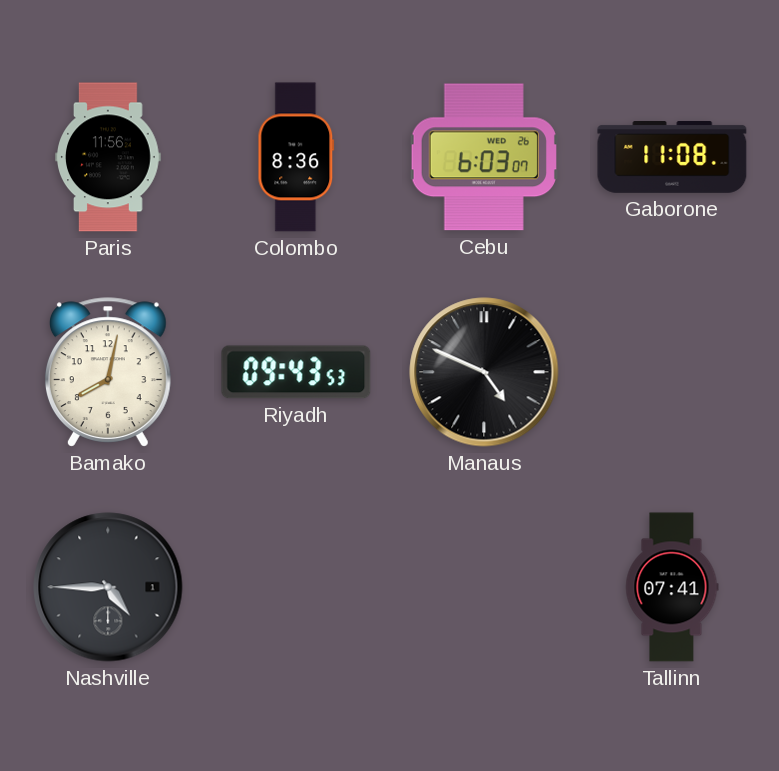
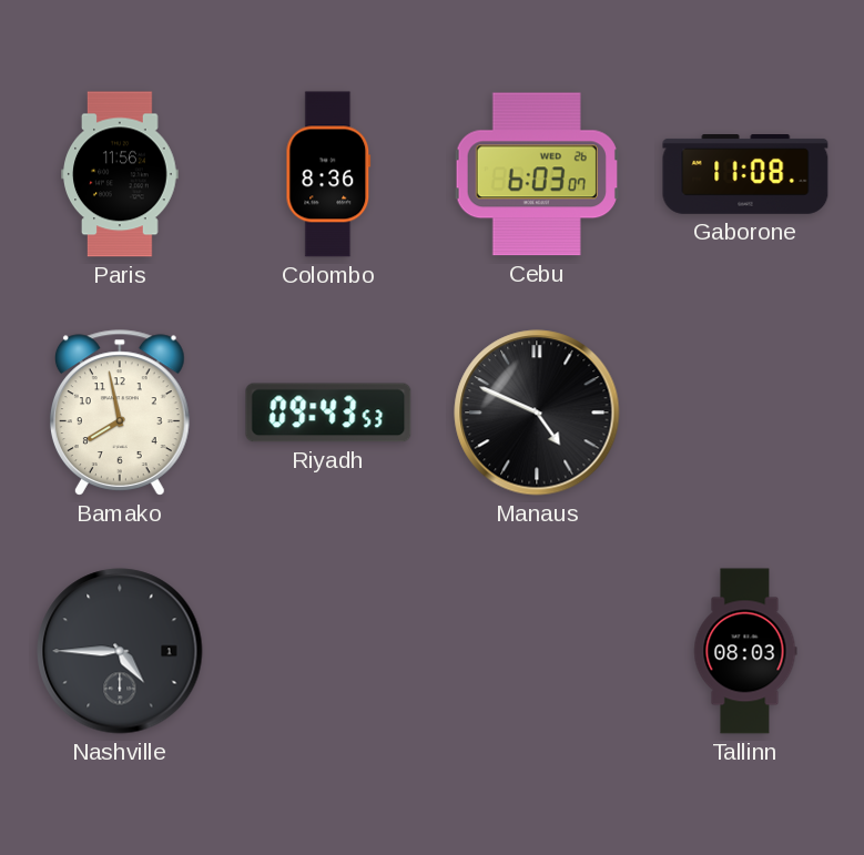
Bamako: 8:02 -> 7:58
Tallinn: 07:41 -> 08:03
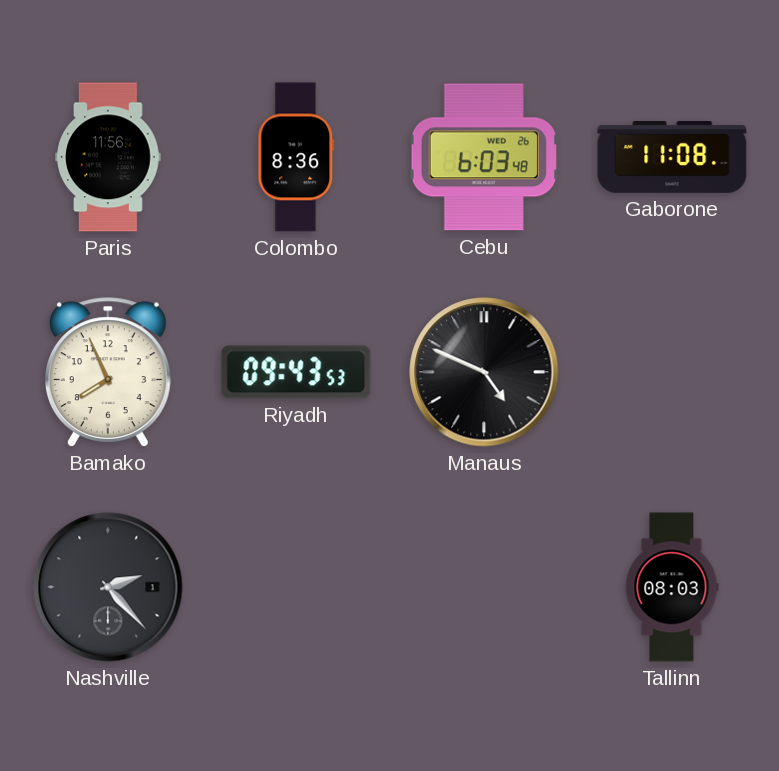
Cebu: 6:03:07 -> 6:03:48
Bamako: 7:58 -> 7:56
Nashville: 4:45 -> 2:23
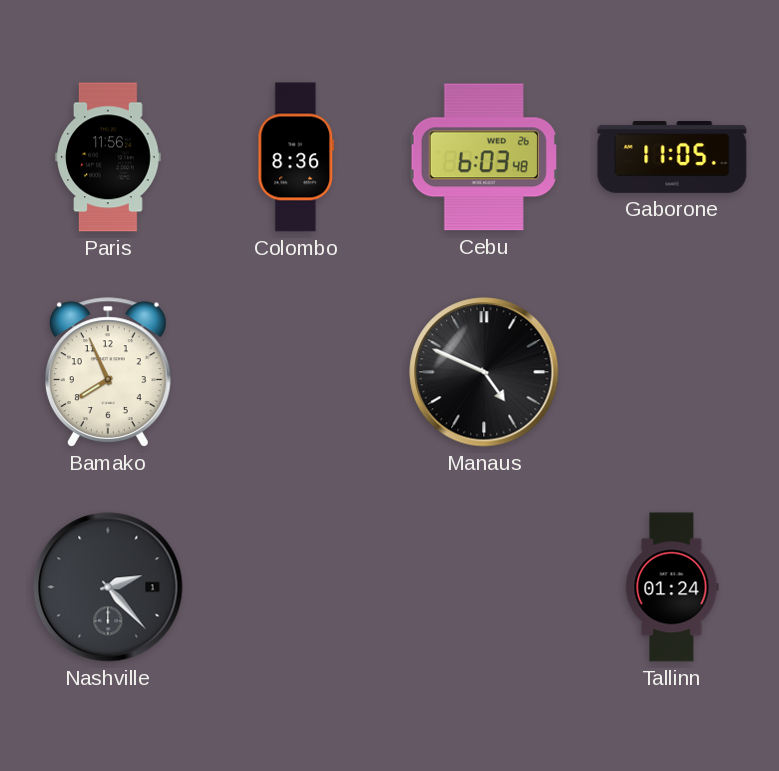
Gaborone: 11:08 -> 11:05
Riyadh: 09:43 -> none
Tallinn: 08:03 -> 01:24
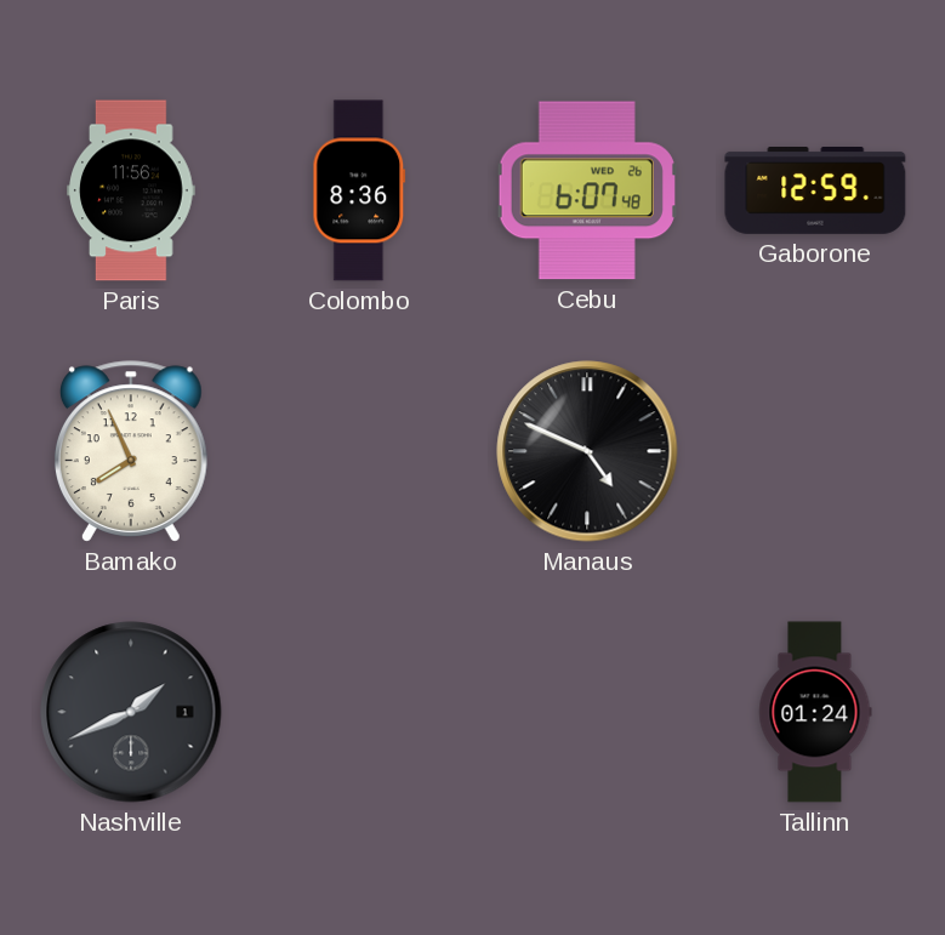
Cebu: 6:03 -> 6:07
Gaborone: 11:05 -> 12:59
Nashville: 2:23 -> 1:41
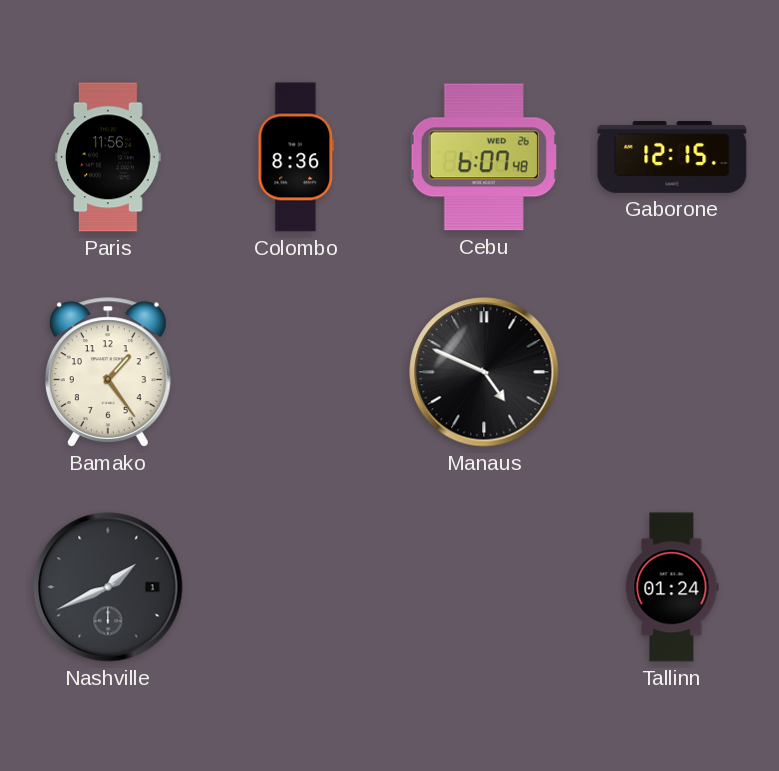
Gaborone: 12:59 -> 12:15
Bamako: 7:56 -> 1:24
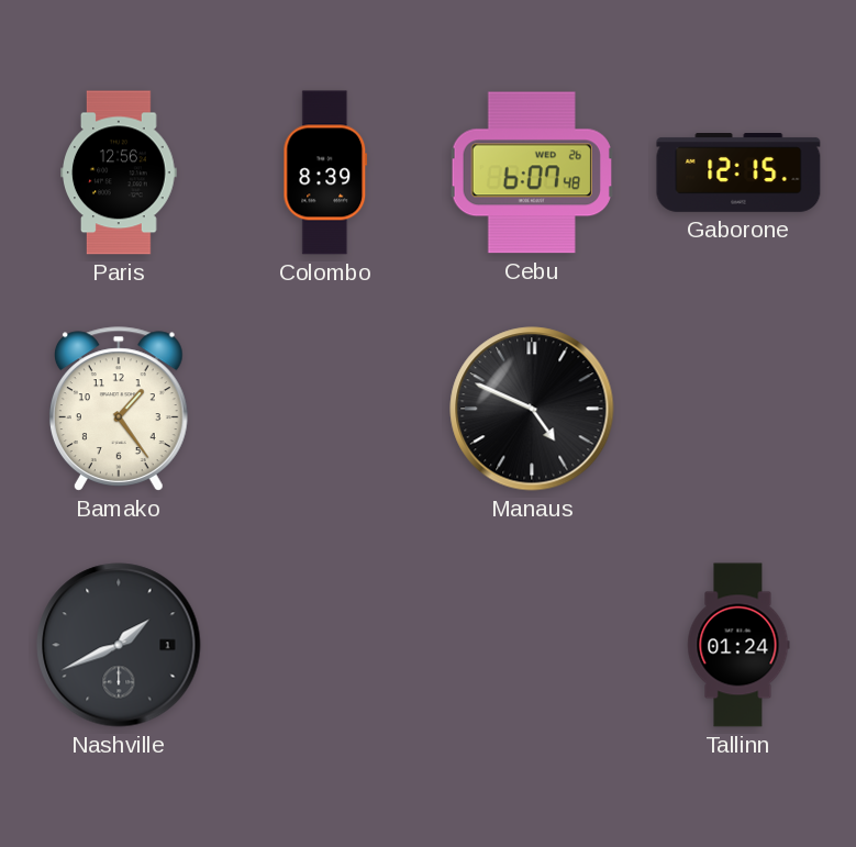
Paris: 11:56 -> 12:56
Colombo: 8:36 -> 8:39
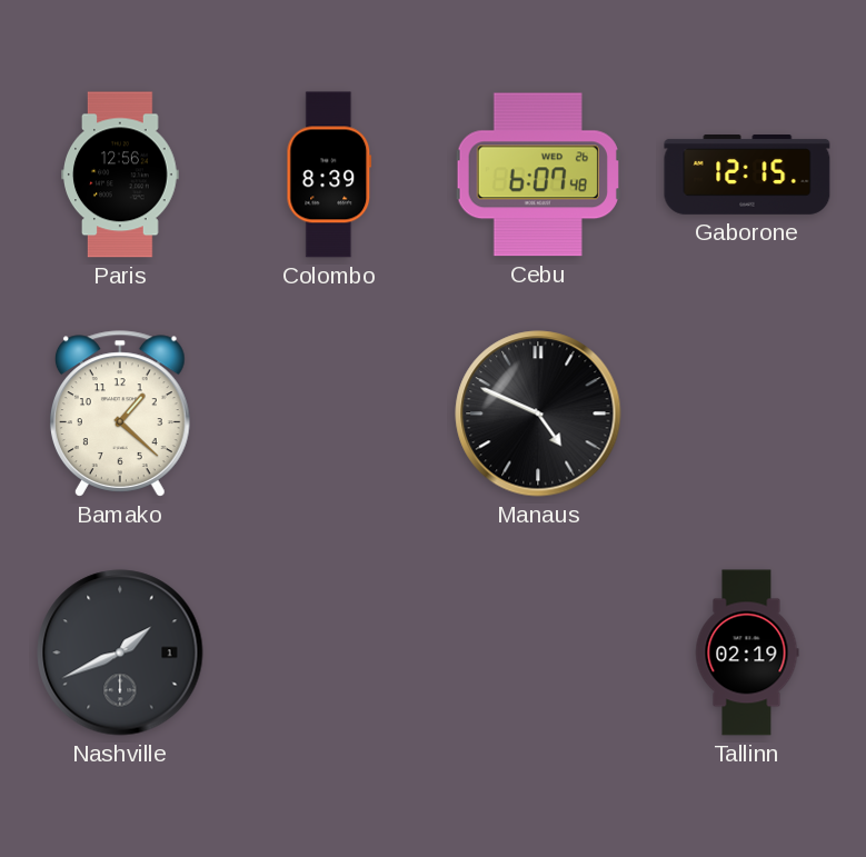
Bamako: 1:24 -> 1:22
Tallinn: 01:24 -> 02:19
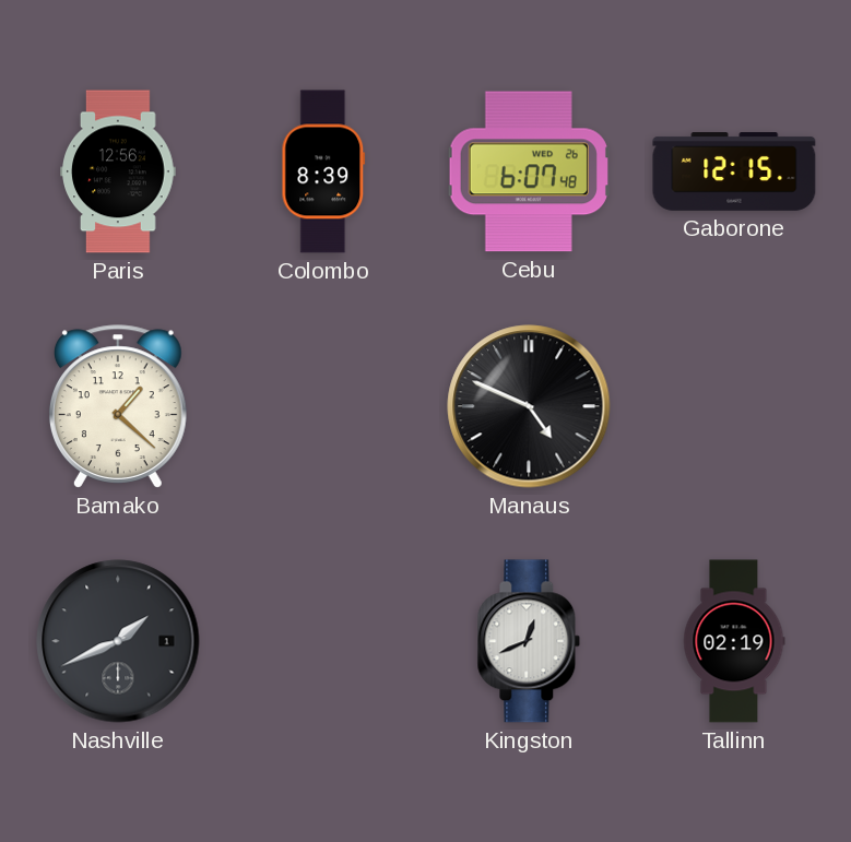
Kingston: none -> 12:41
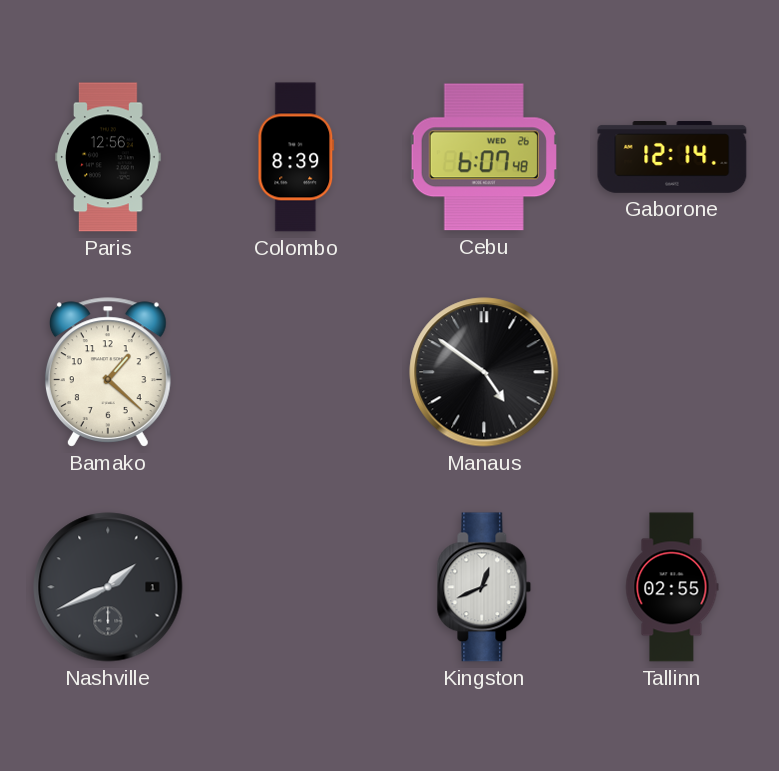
Gaborone: 12:15 -> 12:14
Manaus: 4:49 -> 4:51
Tallinn: 02:19 -> 02:55
